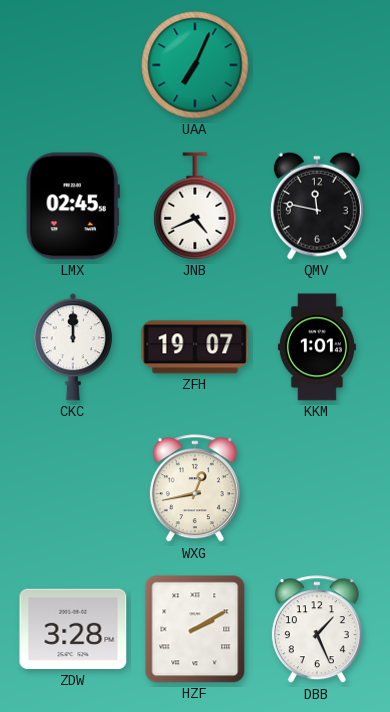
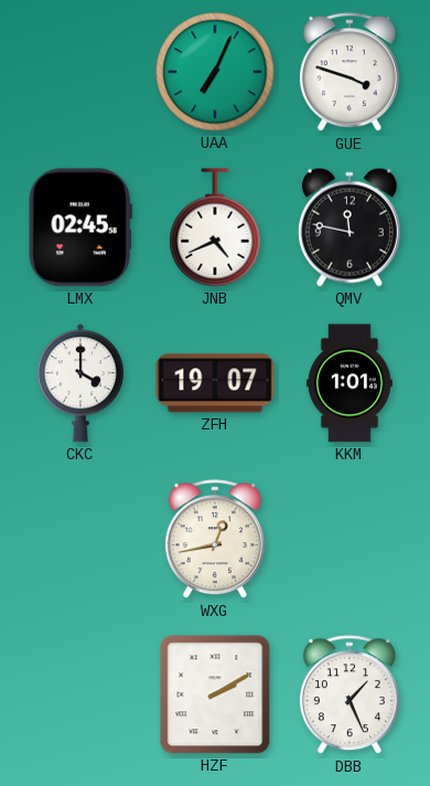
GUE: none -> 3:48
CKC: 12:00 -> 4:00
ZDW: 3:28 -> none
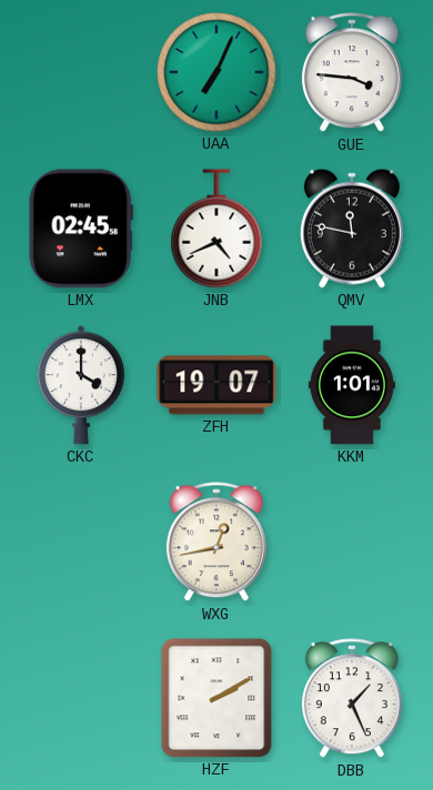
GUE: 3:48 -> 3:46
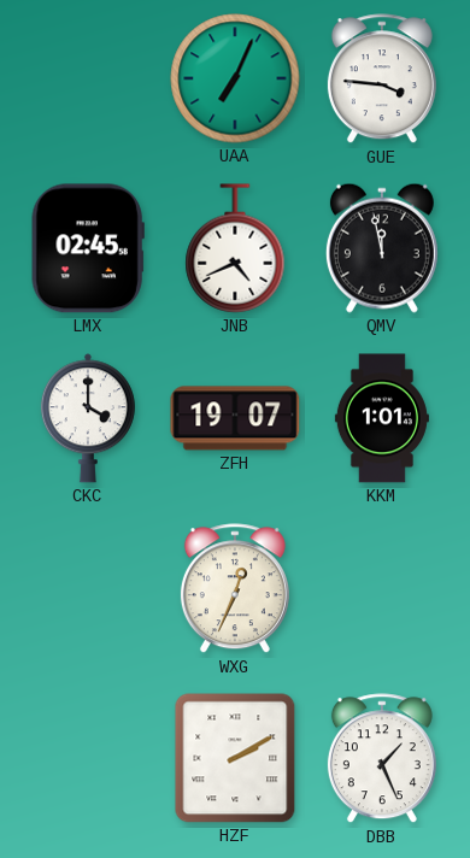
QMV: 11:47 -> 11:58
WXG: 12:43 -> 12:34
